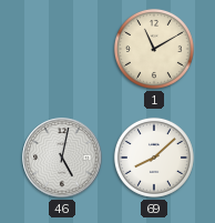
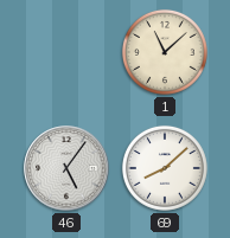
1: 11:10 -> 11:08
46: 5:02 -> 5:06
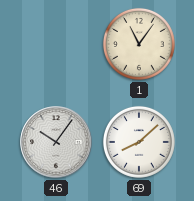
1: 11:08 -> 11:06
46: 5:06 -> 10:06
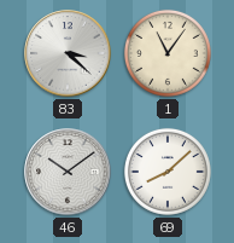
83: none -> 3:22
46: 10:06 -> 10:09
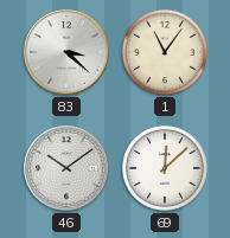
69: 8:08 -> 12:08
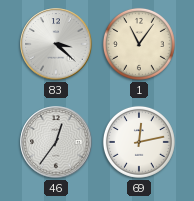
46: 10:09 -> 12:36
69: 12:08 -> 12:13
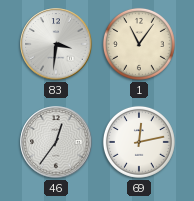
83: 3:22 -> 3:31
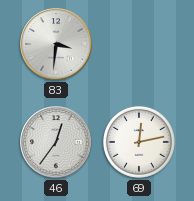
1: 11:06 -> none
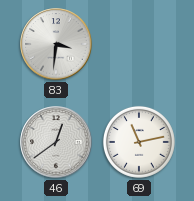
46: 12:36 -> 12:39
69: 12:13 -> 11:13
